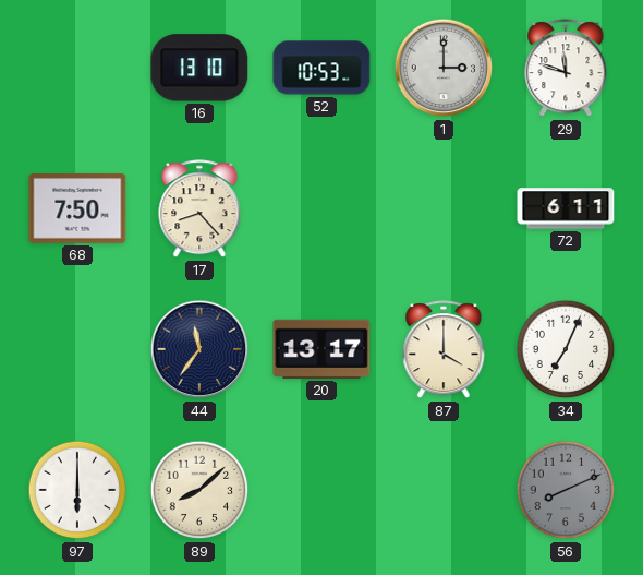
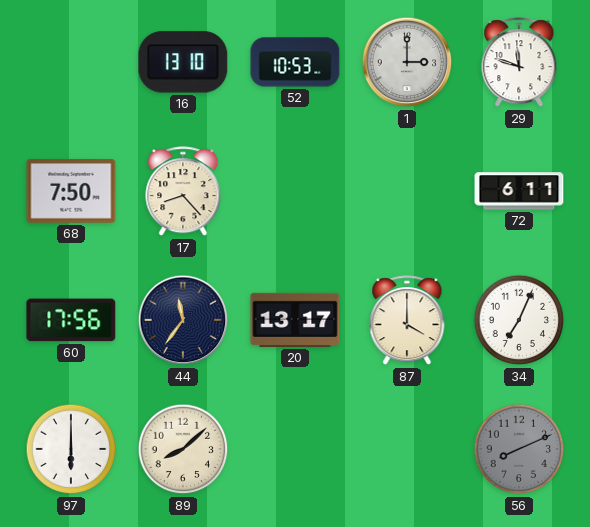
60: none -> 17:56
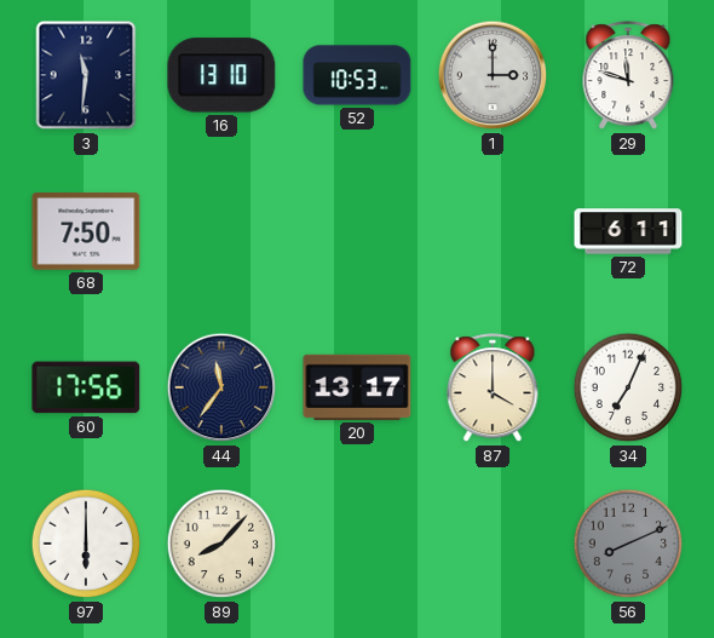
3: none -> 11:31
17: 8:23 -> none
89: 8:08 -> 8:07
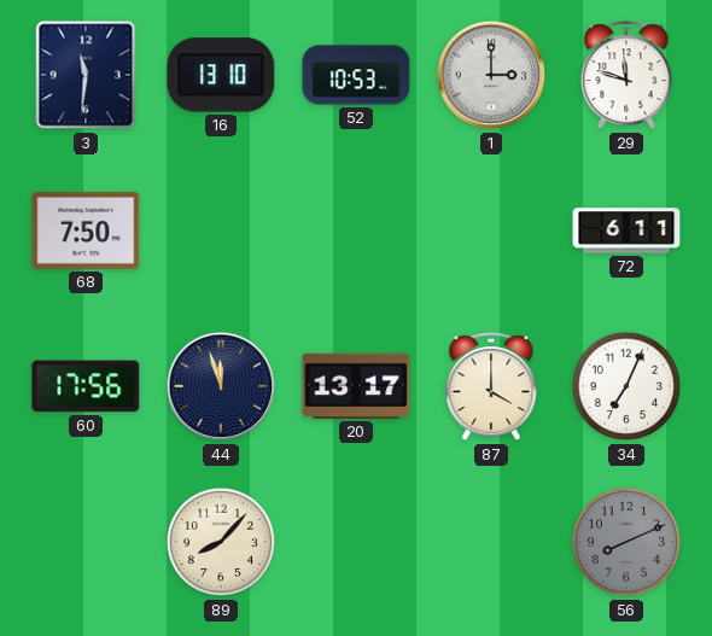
44: 11:36 -> 11:57
97: 6:00 -> none
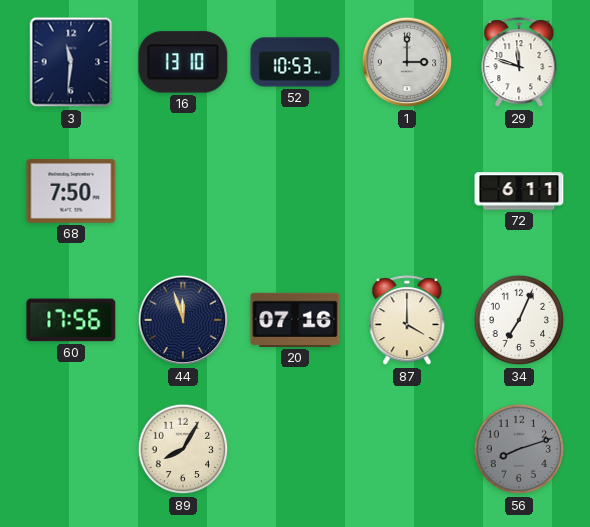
20: 13:17 -> 07:16
89: 8:07 -> 8:05
56: 8:11 -> 8:12
